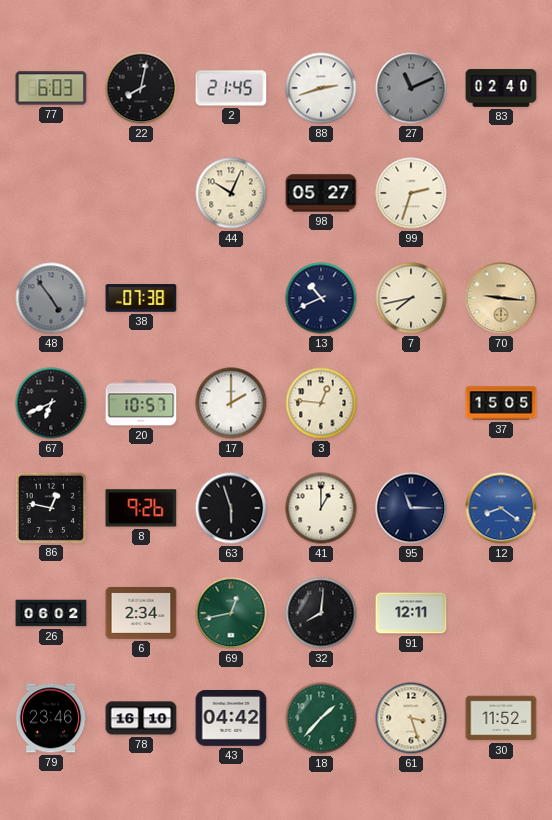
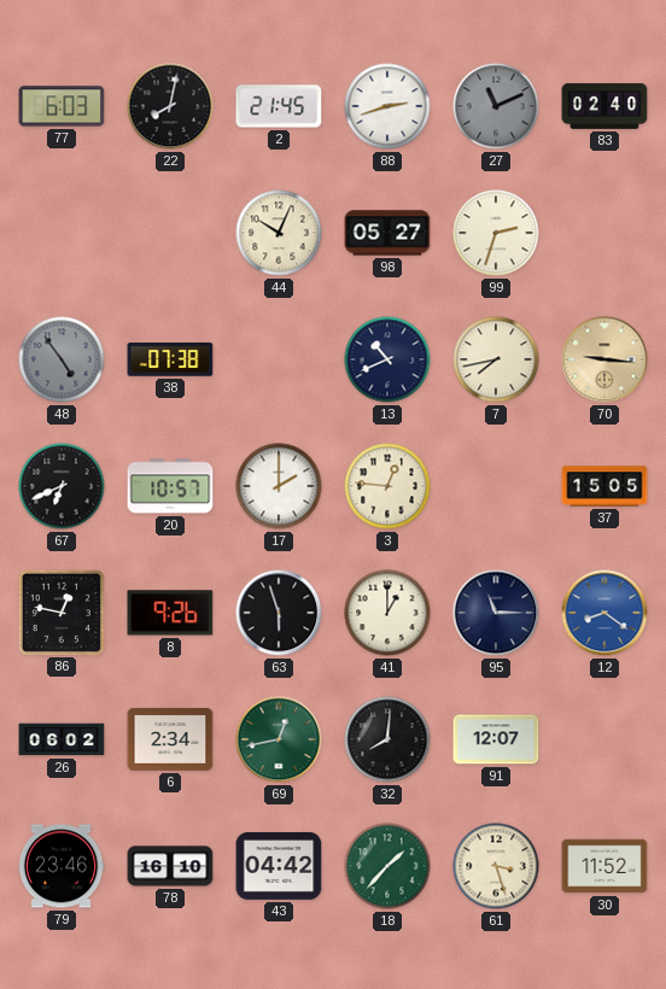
91: 12:11 -> 12:07
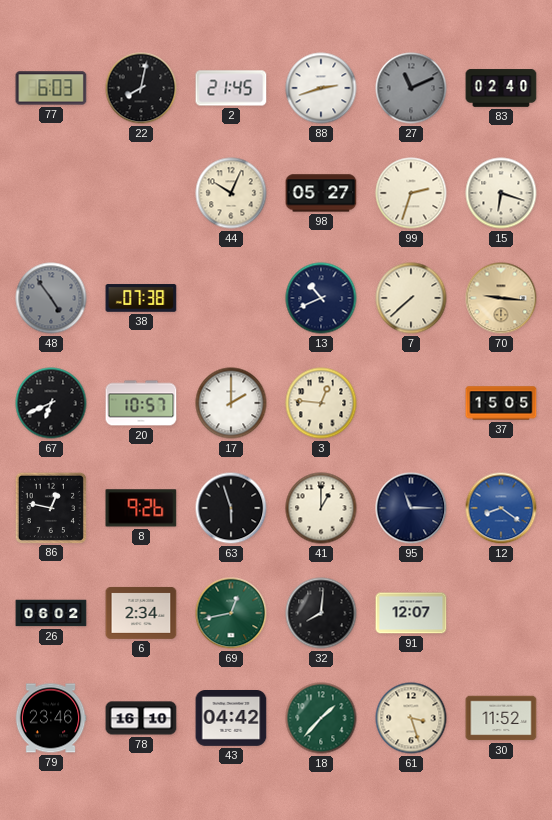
15: none -> 6:18
7: 7:43 -> 7:38
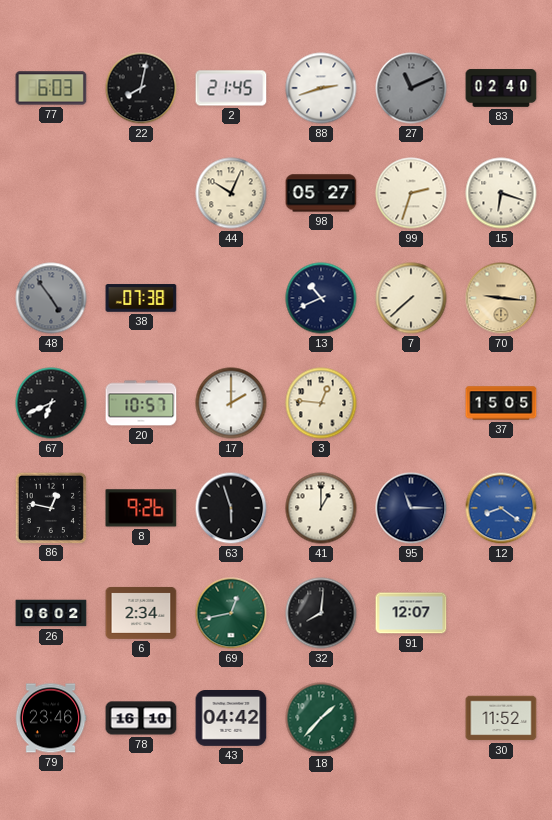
61: 3:27 -> none
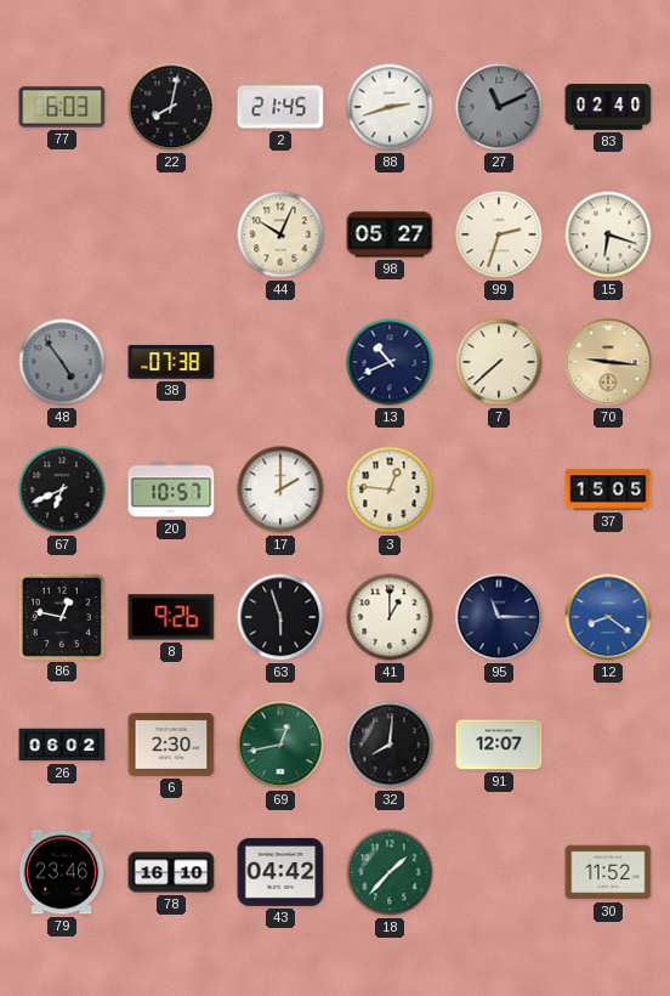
6: 2:34 -> 2:30
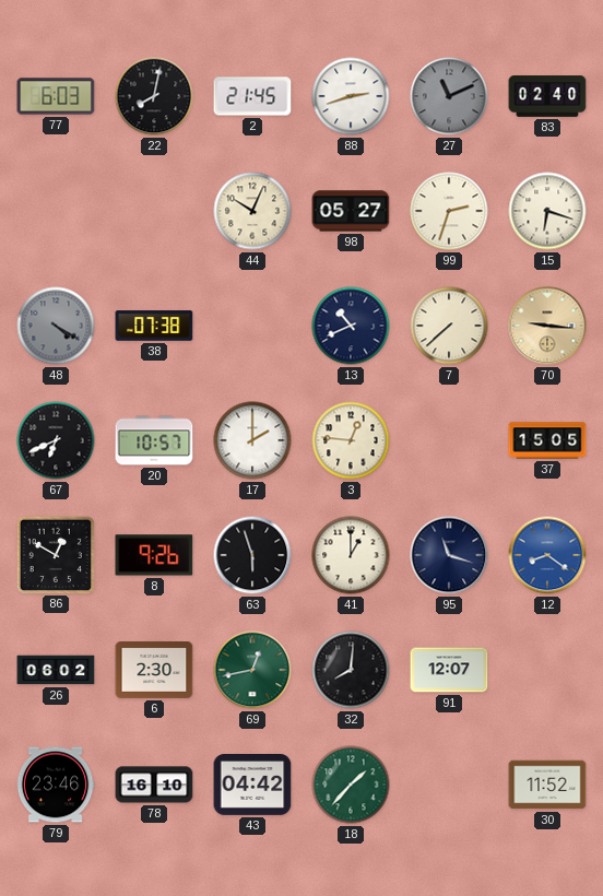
48: 4:54 -> 4:20
86: 12:47 -> 12:50
95: 11:15 -> 11:18
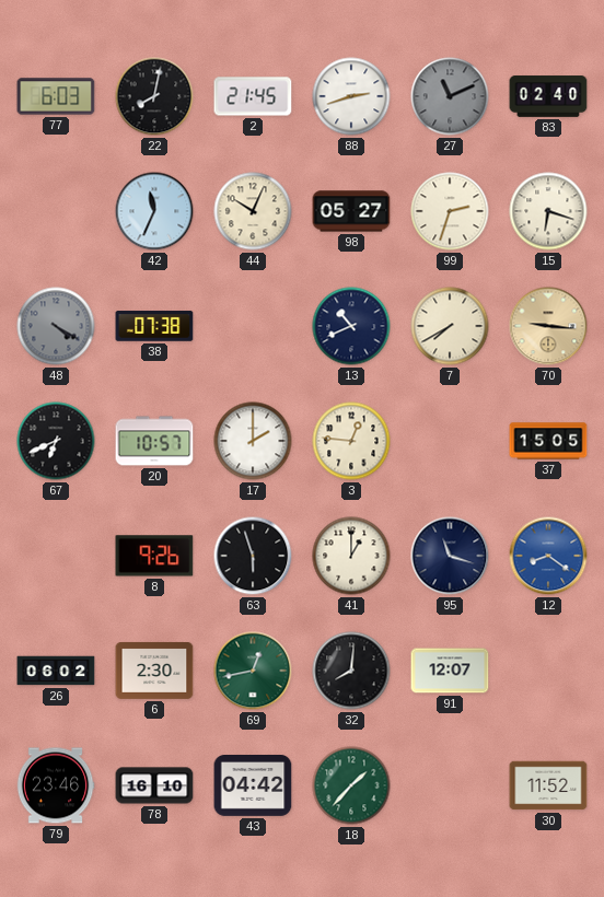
42: none -> 11:34
7: 7:38 -> 7:40
86: 12:50 -> none
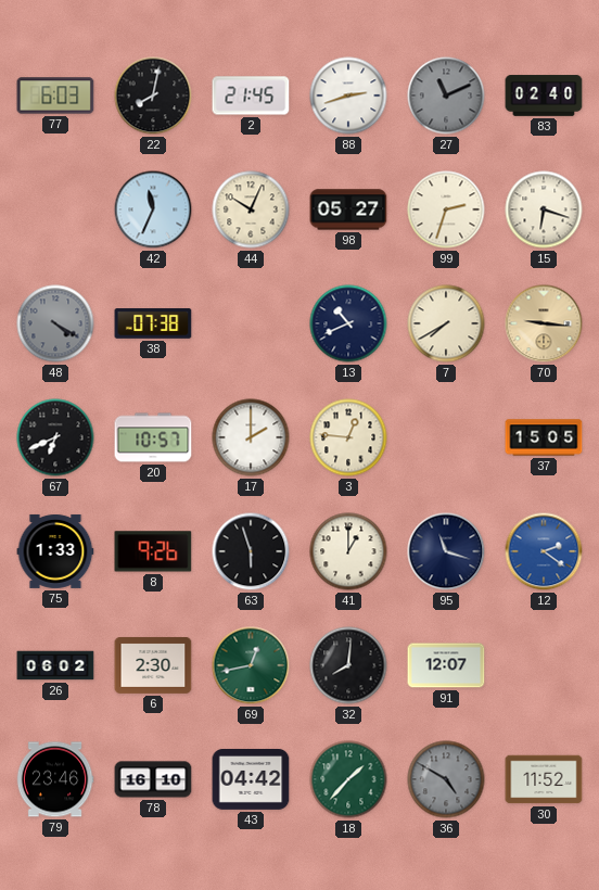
75: none -> 1:33
12: 8:21 -> 2:21
36: none -> 4:50
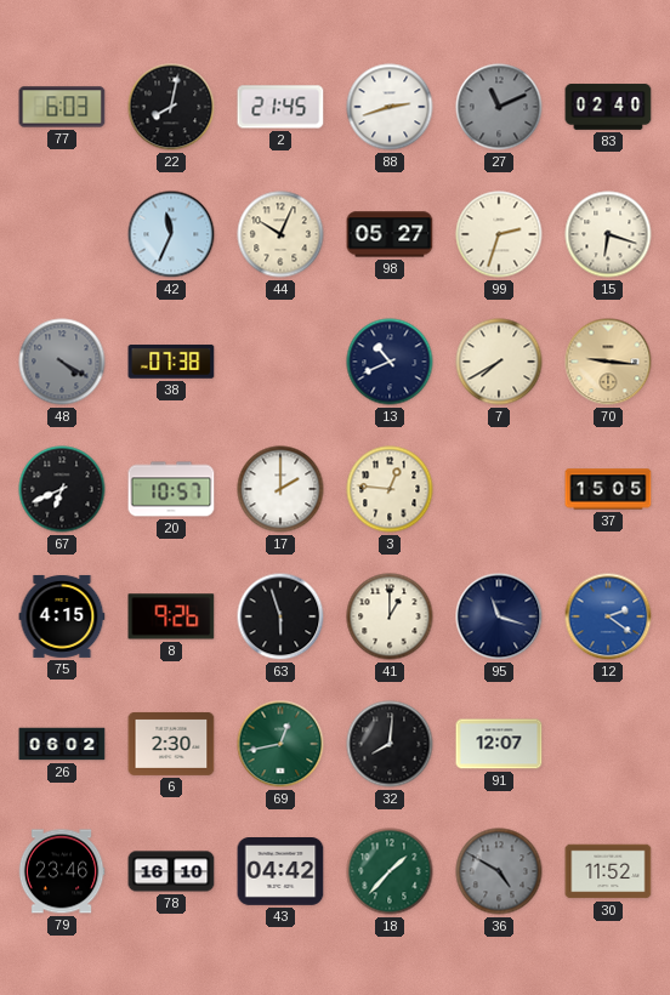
75: 1:33 -> 4:15
